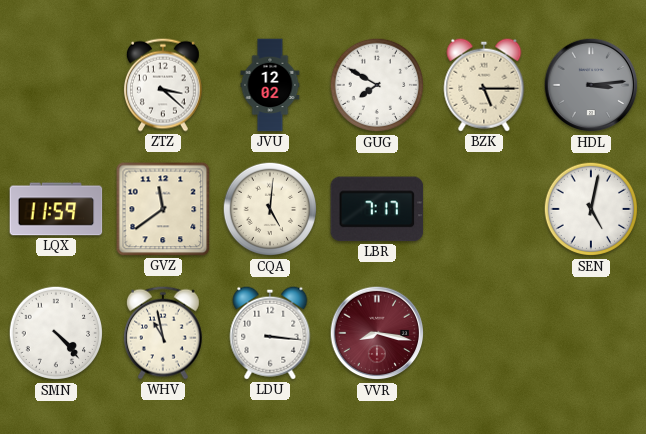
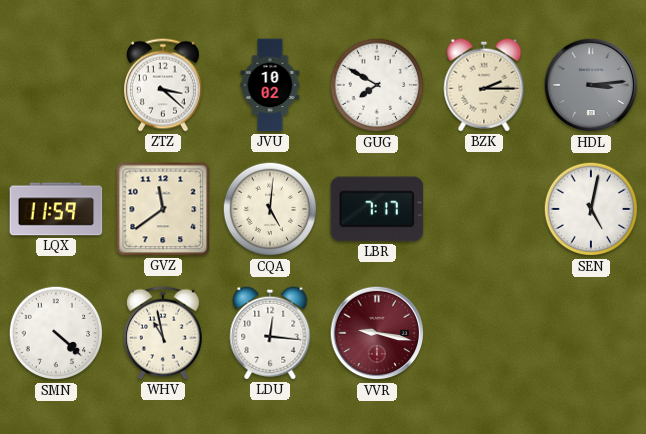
JVU: 12:02 -> 10:02
BZK: 5:15 -> 2:15
SMN: 4:23 -> 4:22
LDU: 3:16 -> 12:16
VVR: 8:17 -> 9:17
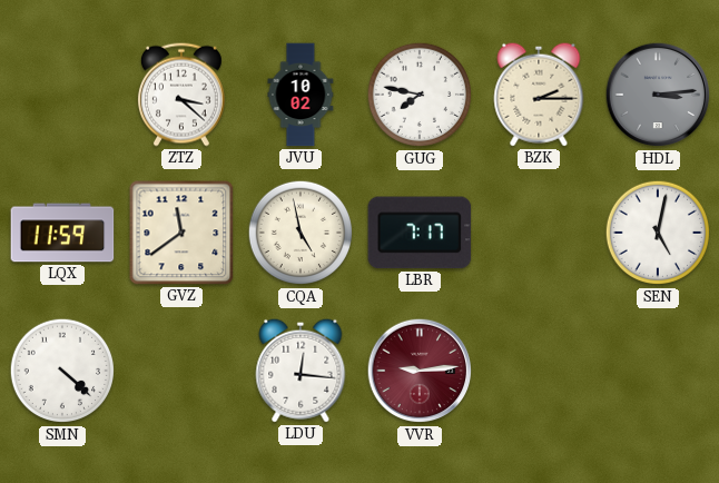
GUG: 7:50 -> 7:47
CQA: 5:01 -> 4:58
WHV: 10:58 -> none
VVR: 9:17 -> 9:14
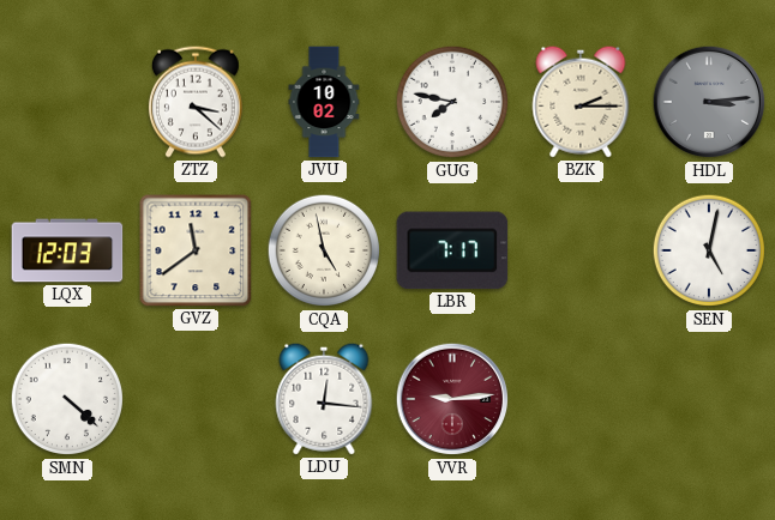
LQX: 11:59 -> 12:03
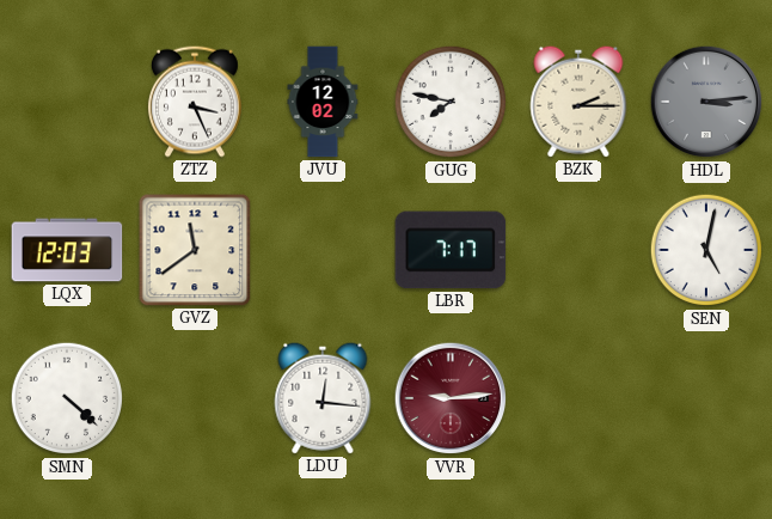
ZTZ: 3:22 -> 3:26
JVU: 10:02 -> 12:02
CQA: 4:58 -> none
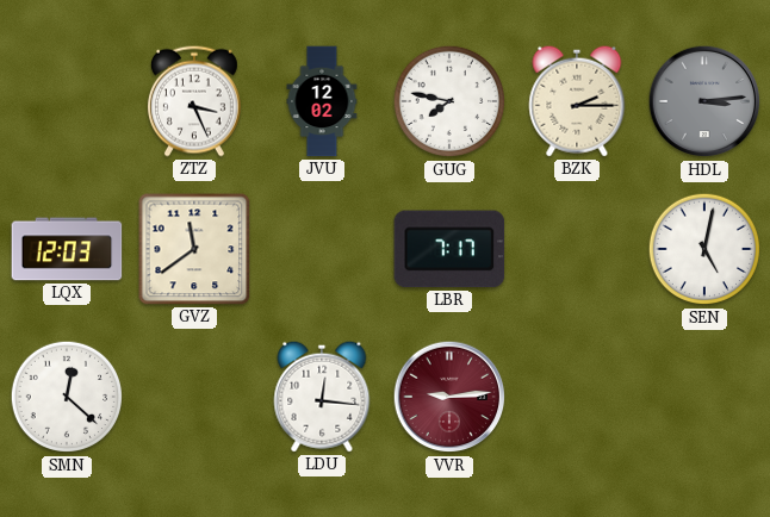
SMN: 4:22 -> 12:22
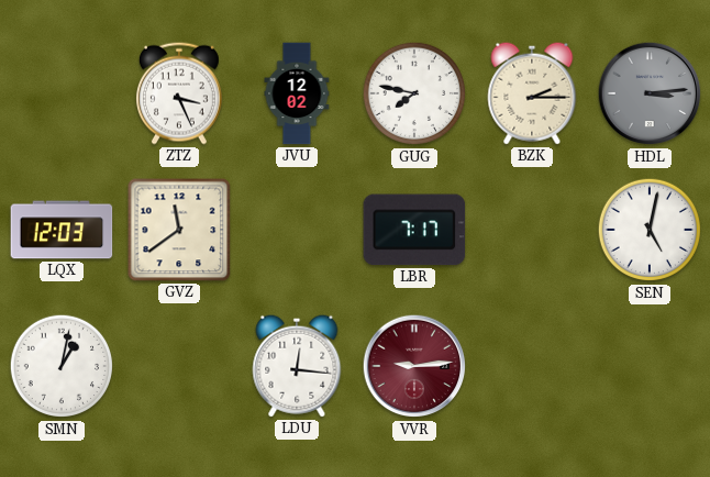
SMN: 12:22 -> 1:02
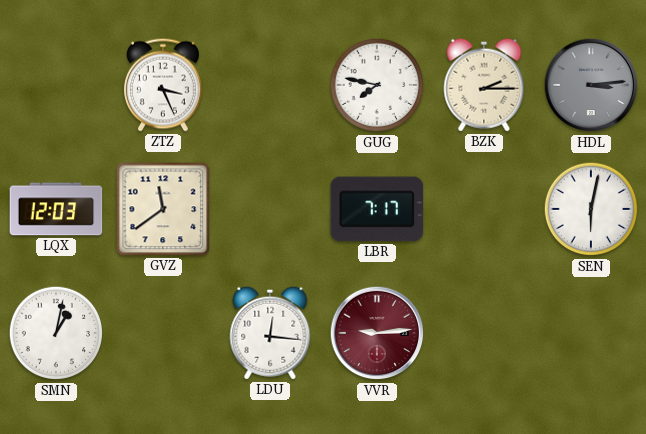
JVU: 12:02 -> none
SEN: 5:02 -> 6:02
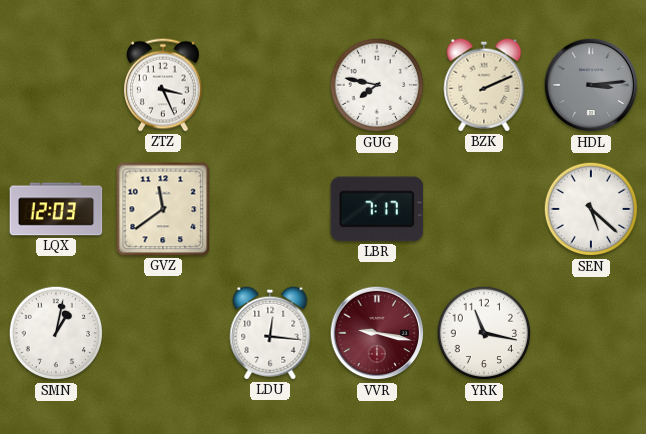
BZK: 2:15 -> 2:11
SEN: 6:02 -> 5:22
VVR: 9:14 -> 9:17
YRK: none -> 11:17
